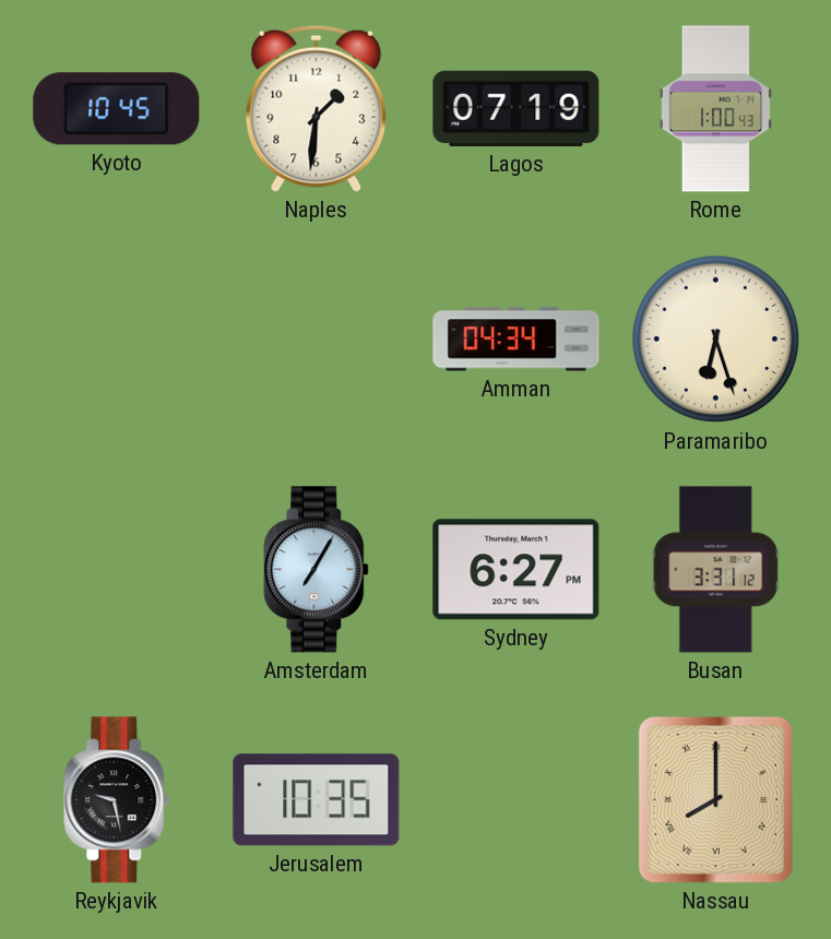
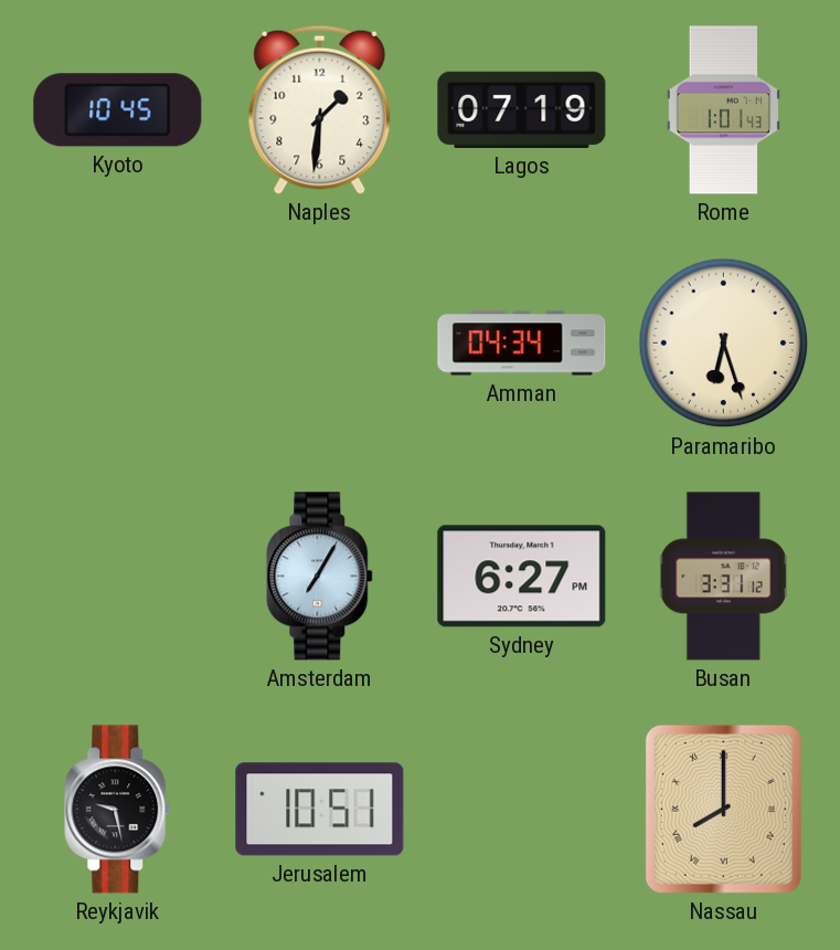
Rome: 1:00 -> 1:01
Jerusalem: 10:35 -> 10:51
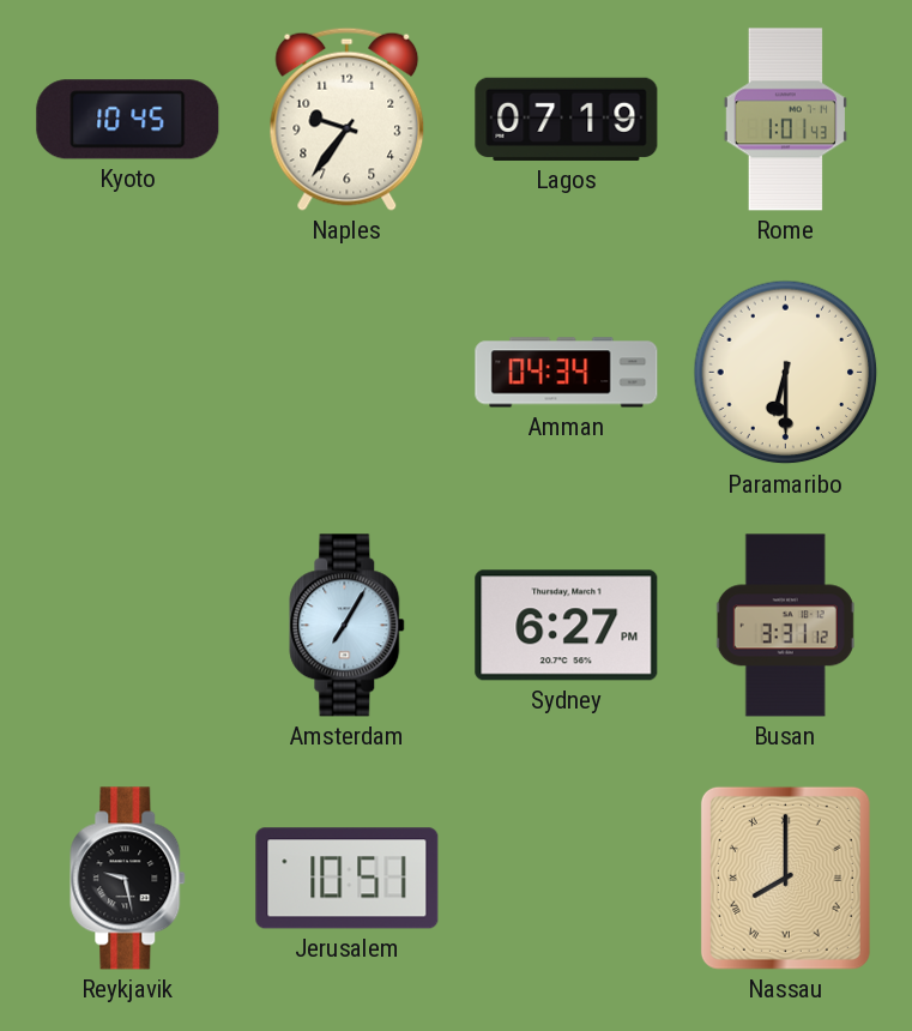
Naples: 1:31 -> 9:36
Paramaribo: 6:27 -> 6:30
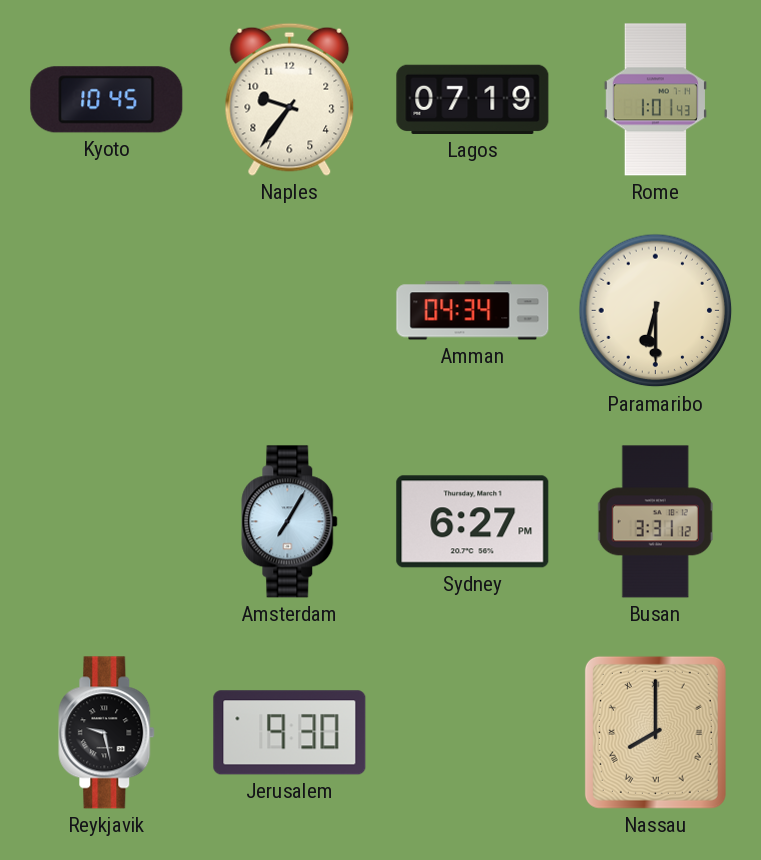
Jerusalem: 10:51 -> 9:30
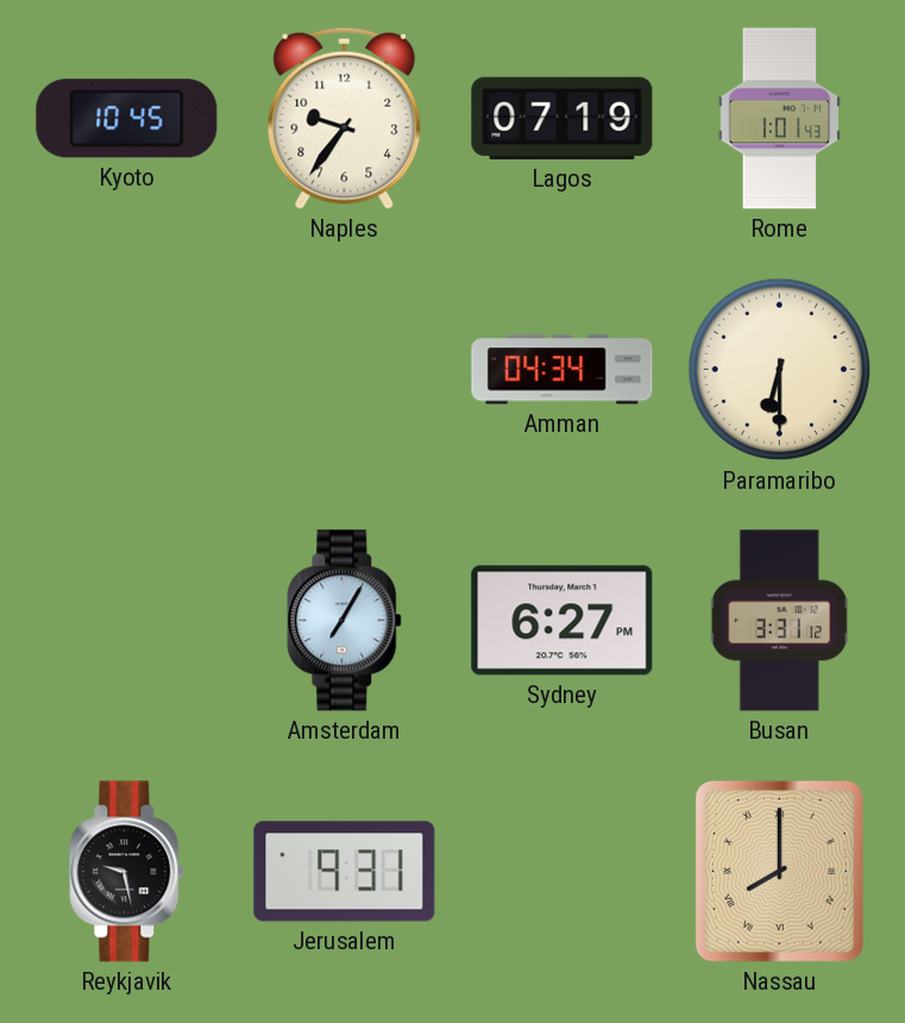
Jerusalem: 9:30 -> 9:31
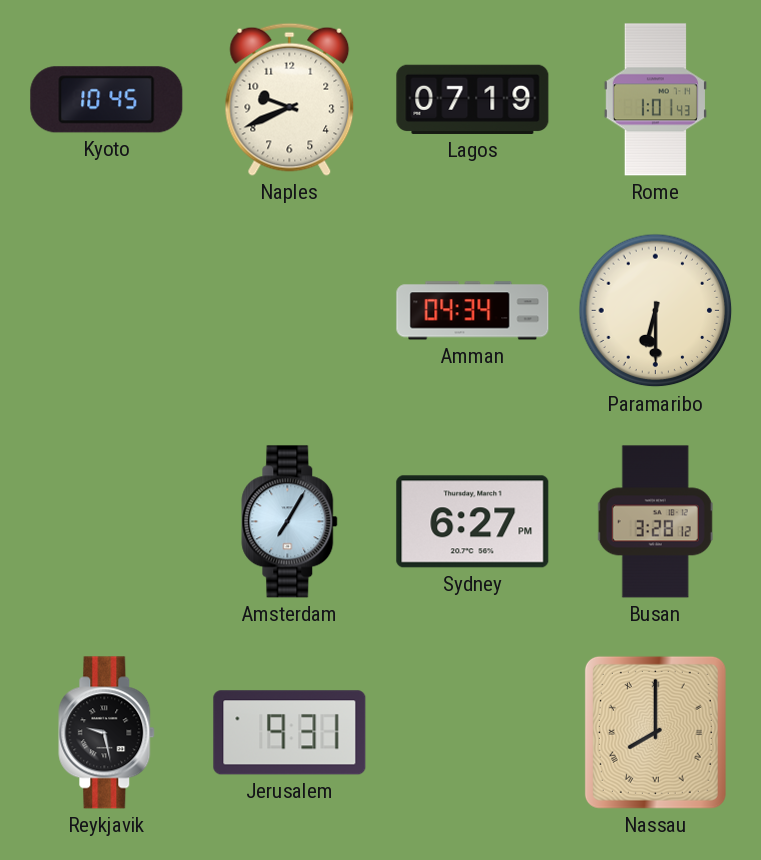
Naples: 9:36 -> 9:41
Busan: 3:31 -> 3:28
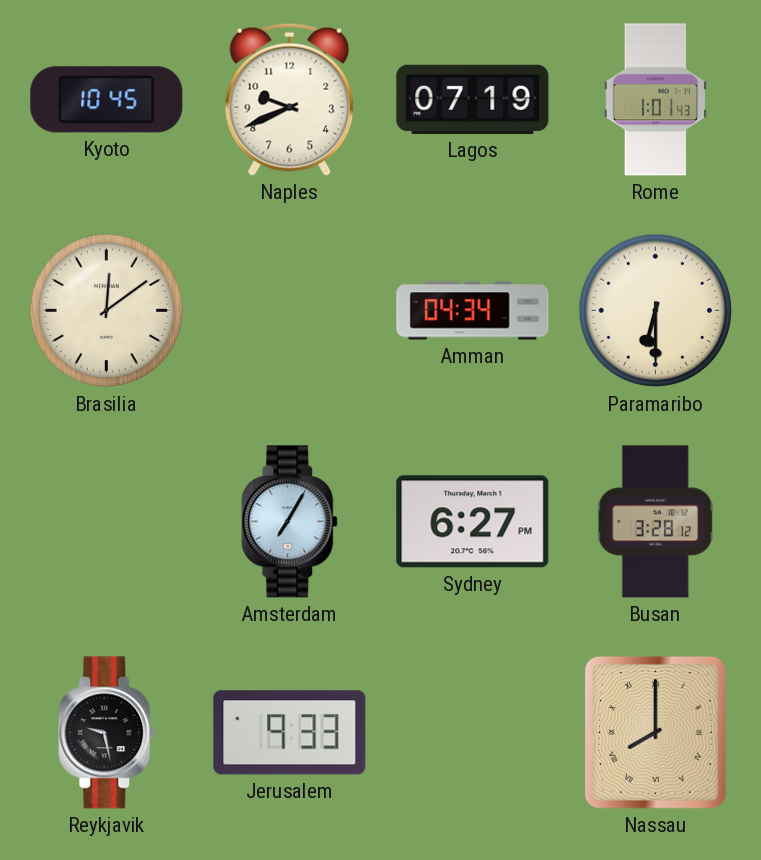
Brasilia: none -> 12:09
Jerusalem: 9:31 -> 9:33
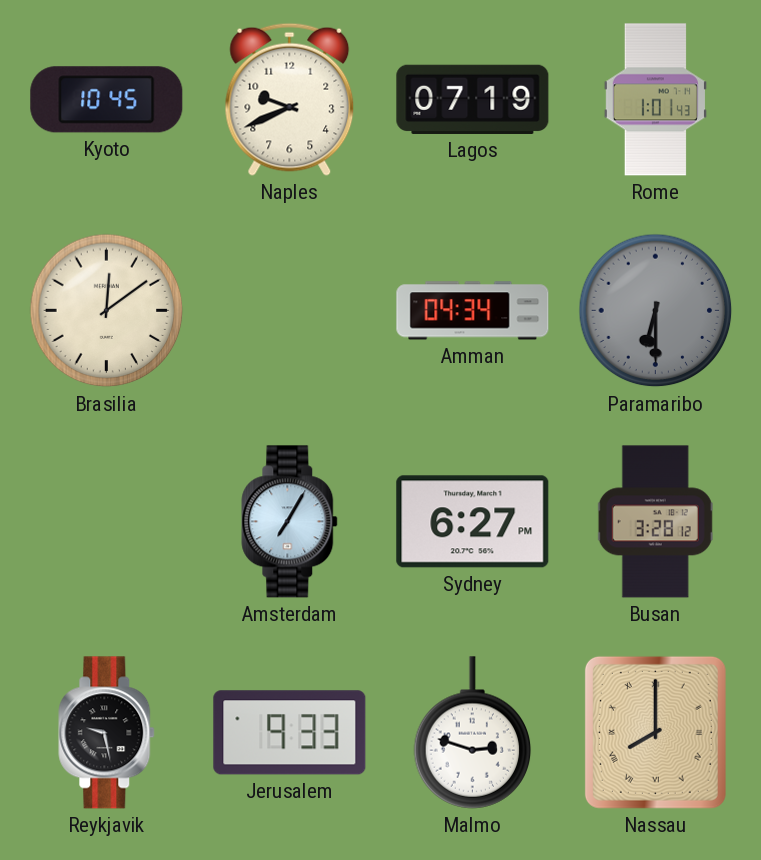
Paramaribo dial: cream -> grey
Malmo: none -> 2:48
